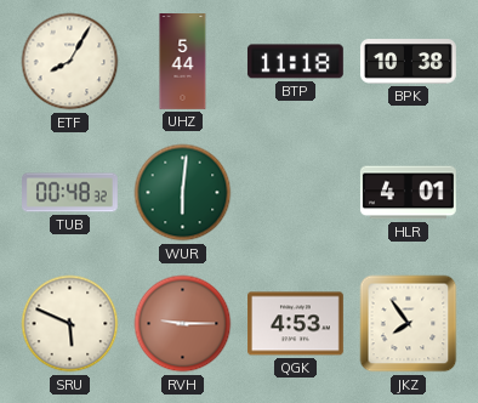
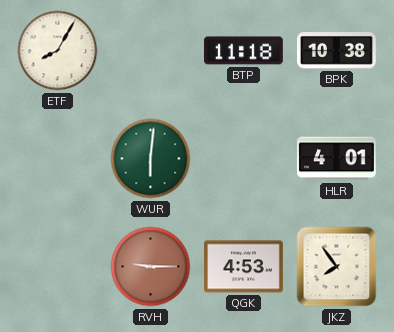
UHZ: 5:44 -> none
TUB: 00:48 -> none
SRU: 5:49 -> none
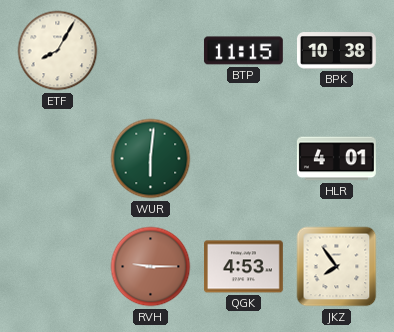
BTP: 11:18 -> 11:15
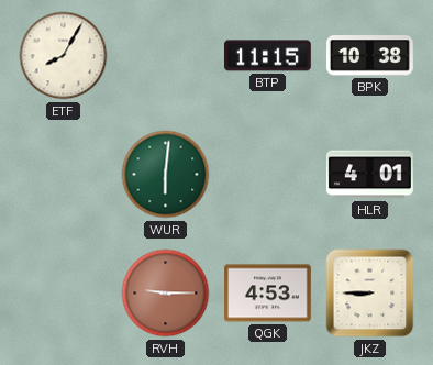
JKZ: 7:54 -> 8:45
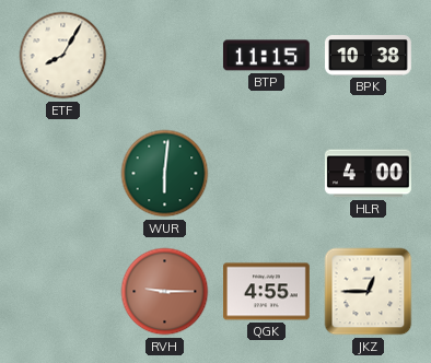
HLR: 4:01 -> 4:00
QGK: 4:53 -> 4:55
JKZ: 8:45 -> 12:45
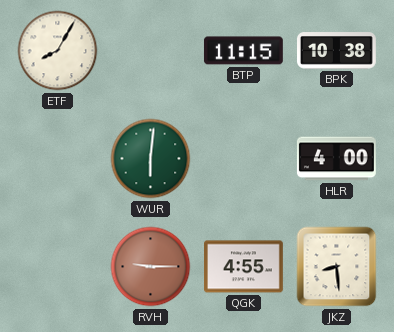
JKZ: 12:45 -> 8:29
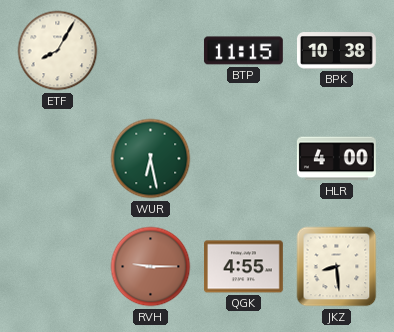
WUR: 6:01 -> 6:28
